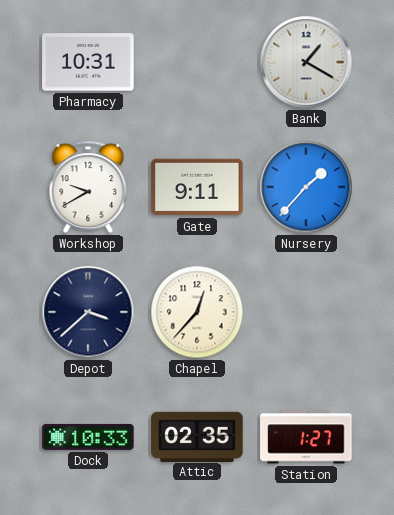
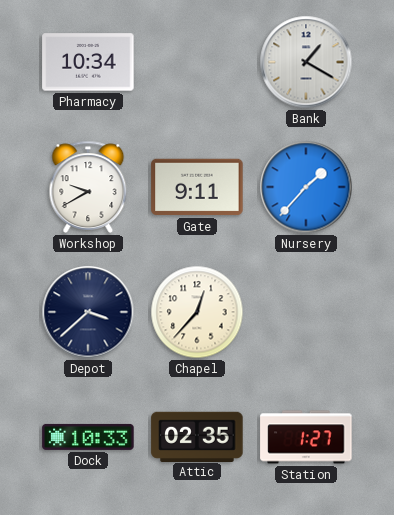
Pharmacy: 10:31 -> 10:34
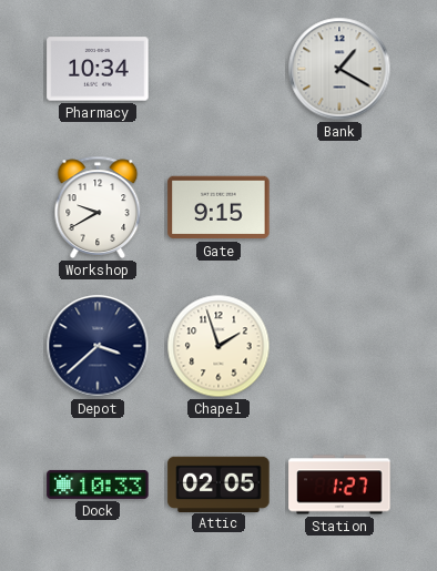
Gate: 9:11 -> 9:15
Nursery: 1:37 -> none
Chapel: 12:37 -> 1:57
Attic: 02:35 -> 02:05
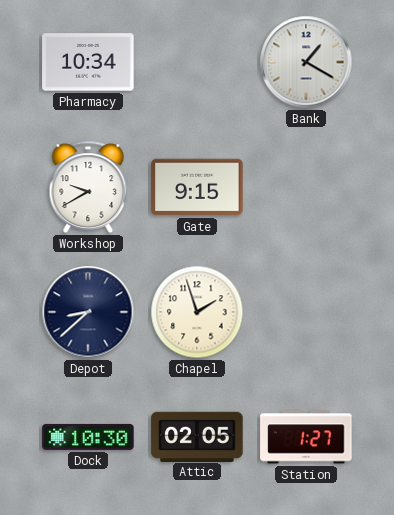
Depot: 3:38 -> 8:38
Dock: 10:33 -> 10:30
